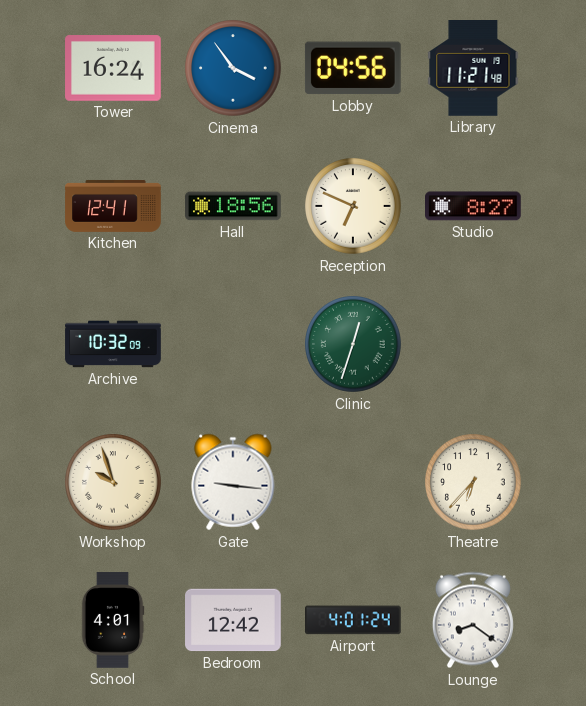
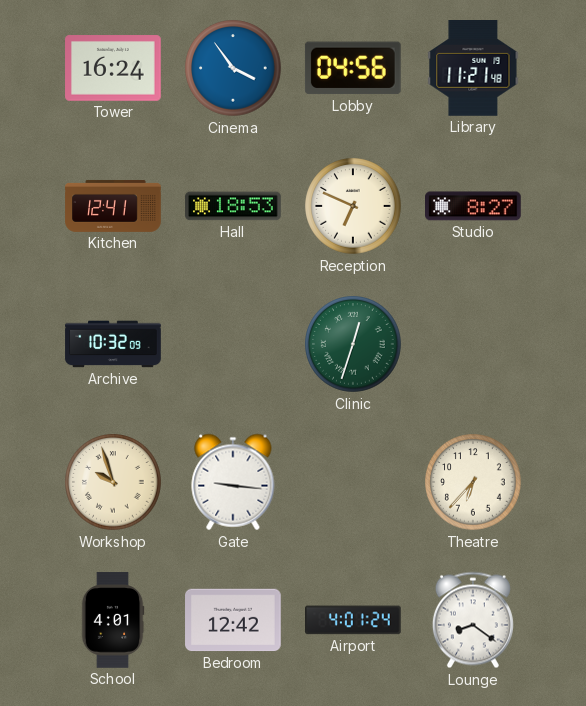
Hall: 18:56 -> 18:53
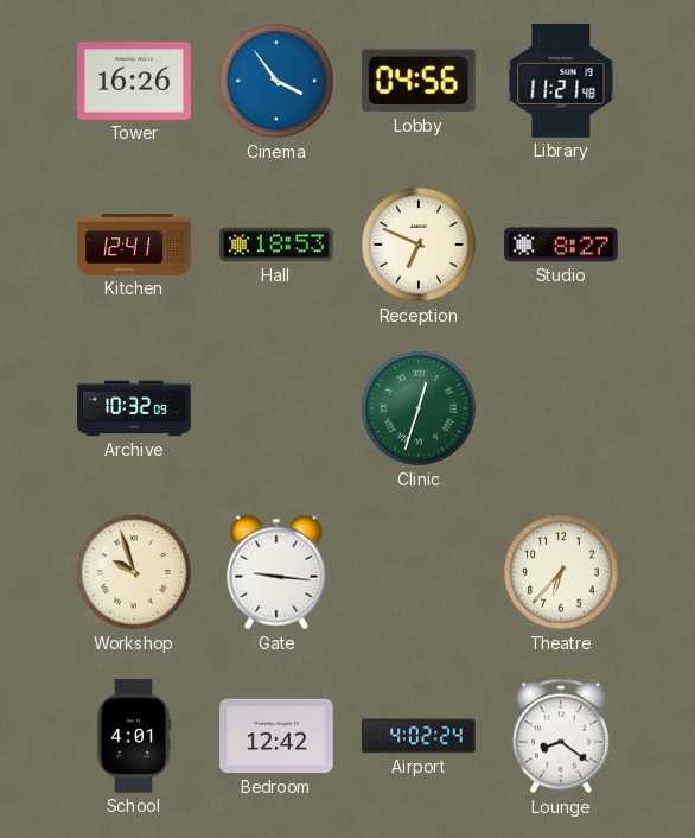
Tower: 16:24 -> 16:26
Airport: 4:01 -> 4:02
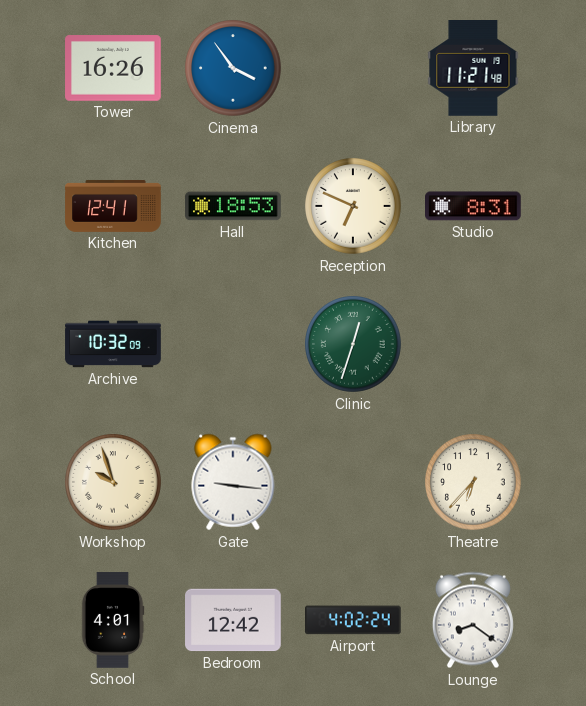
Lobby: 04:56 -> none
Studio: 8:27 -> 8:31
